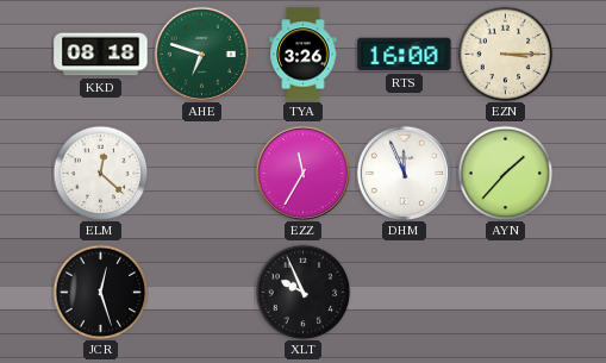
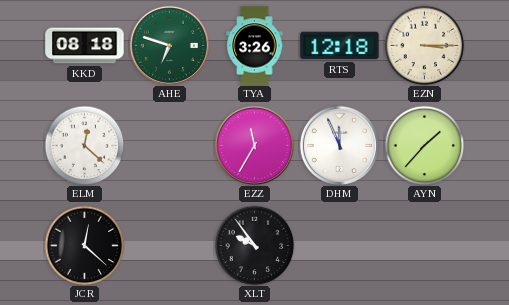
RTS: 16:00 -> 12:18
JCR: 12:27 -> 12:22
XLT: 9:56 -> 9:54
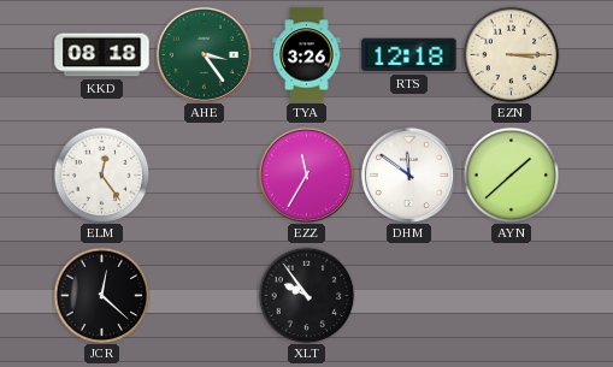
AHE: 6:48 -> 3:24
ELM: 12:22 -> 12:24
DHM: 11:56 -> 11:51
AYN: 1:37 -> 1:38
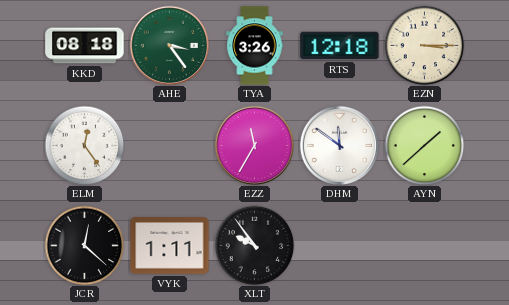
VYK: none -> 1:11
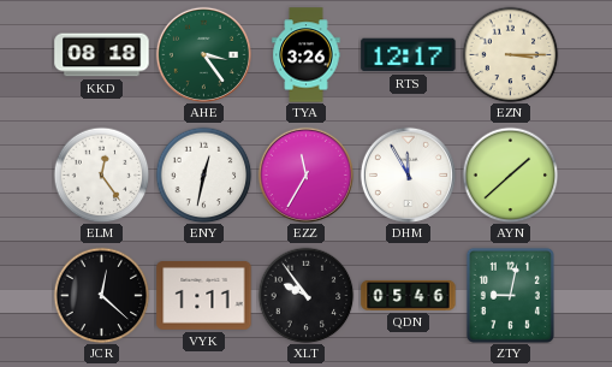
RTS: 12:18 -> 12:17
ENY: none -> 12:32
DHM: 11:51 -> 11:55
QDN: none -> 05:46
ZTY: none -> 9:02
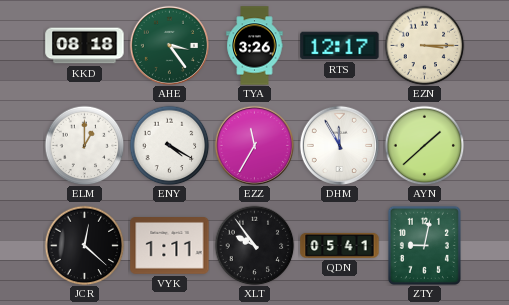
ELM: 12:24 -> 1:00
ENY: 12:32 -> 4:20
QDN: 05:46 -> 05:41
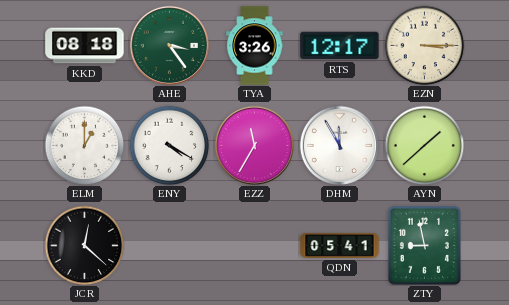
VYK: 1:11 -> none
XLT: 9:54 -> none
ZTY: 9:02 -> 8:58
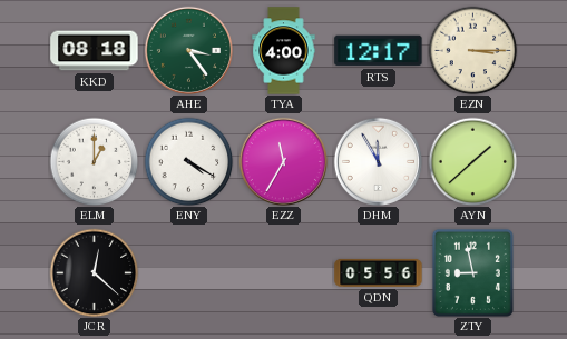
TYA: 3:26 -> 4:00
QDN: 05:41 -> 05:56
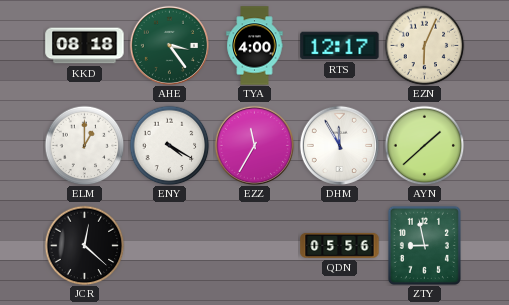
EZN: 3:15 -> 6:04
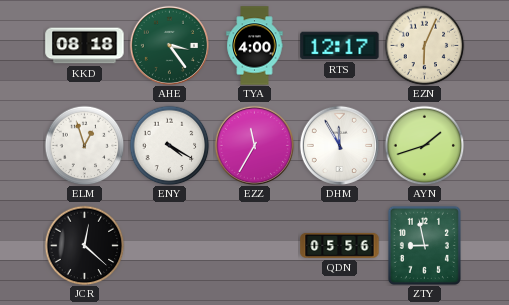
ELM: 1:00 -> 12:57
AYN: 1:38 -> 1:42
